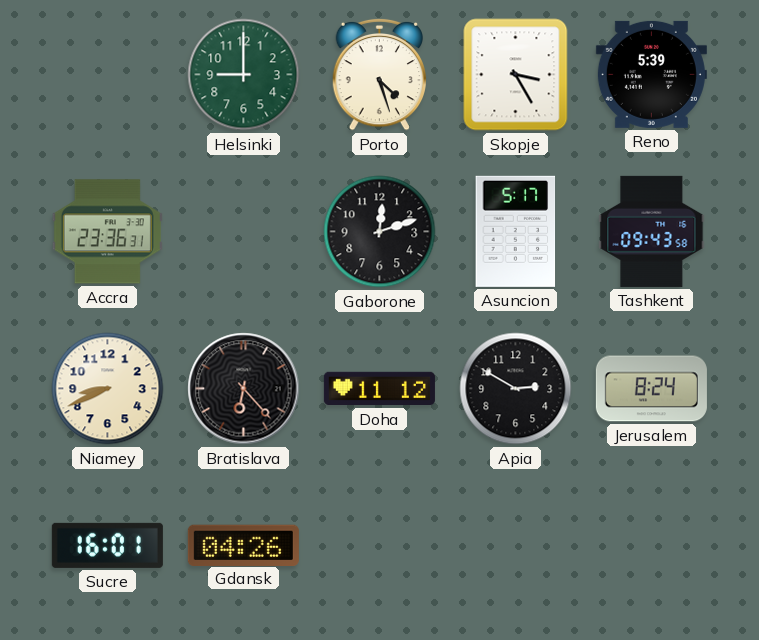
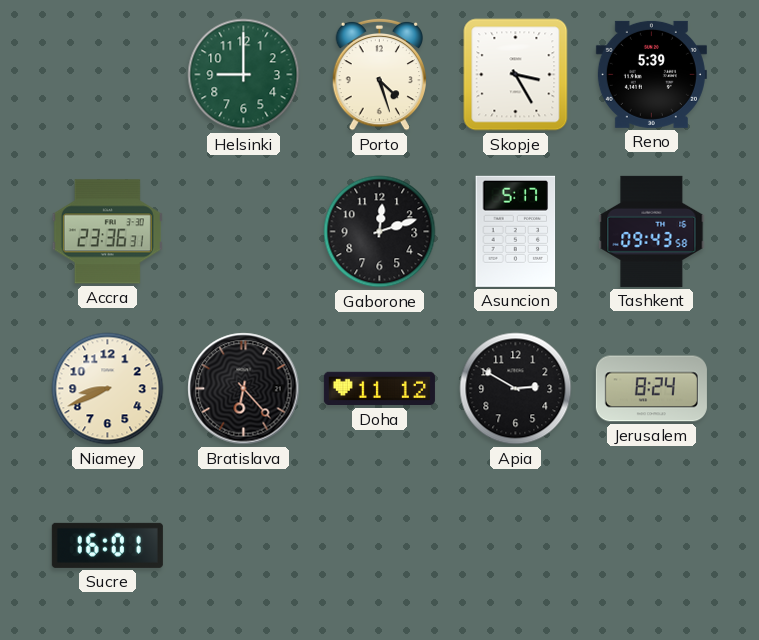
Gdansk: 04:26 -> none
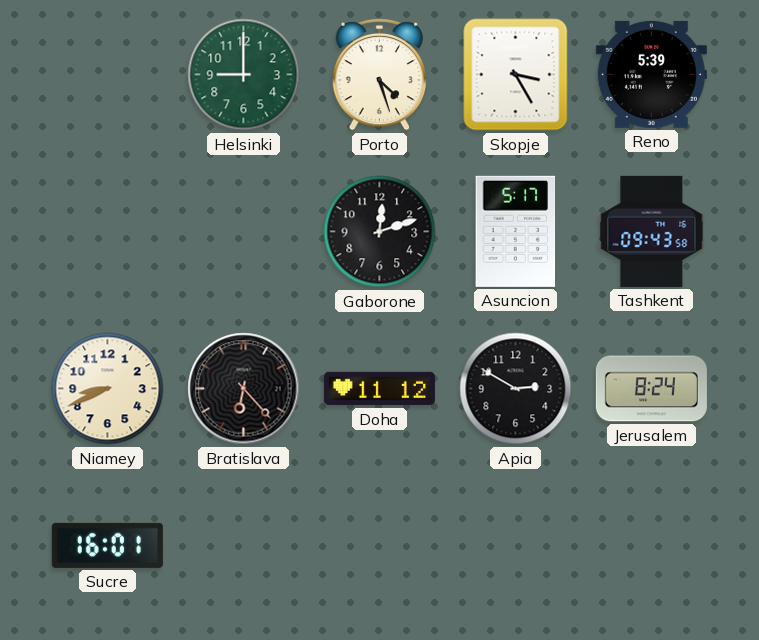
Accra: 23:36 -> none
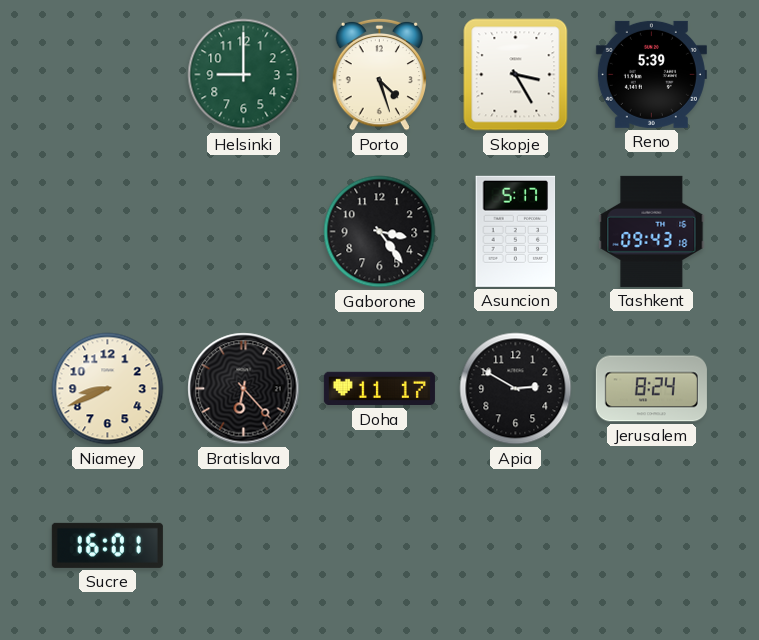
Gaborone: 12:12 -> 3:24
Tashkent: 09:43:58 -> 09:43:18
Doha: 11:12 -> 11:17
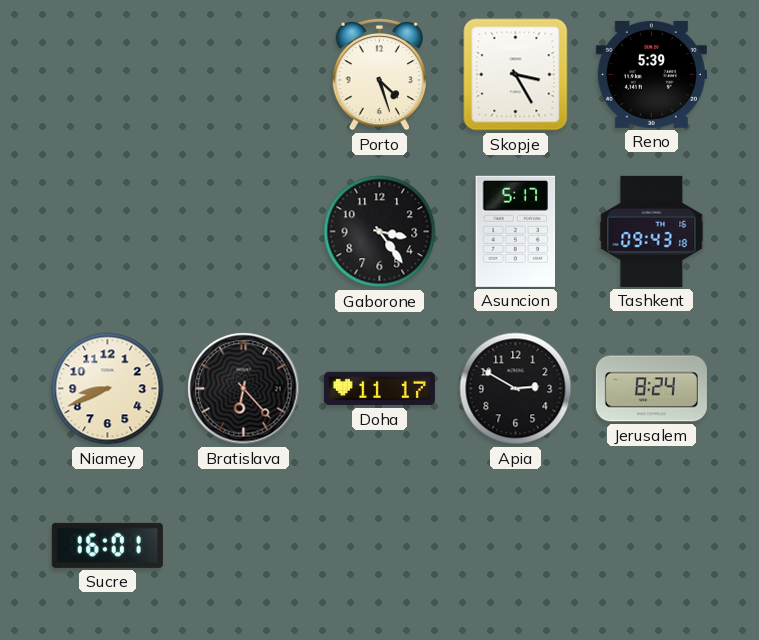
Helsinki: 9:00 -> none
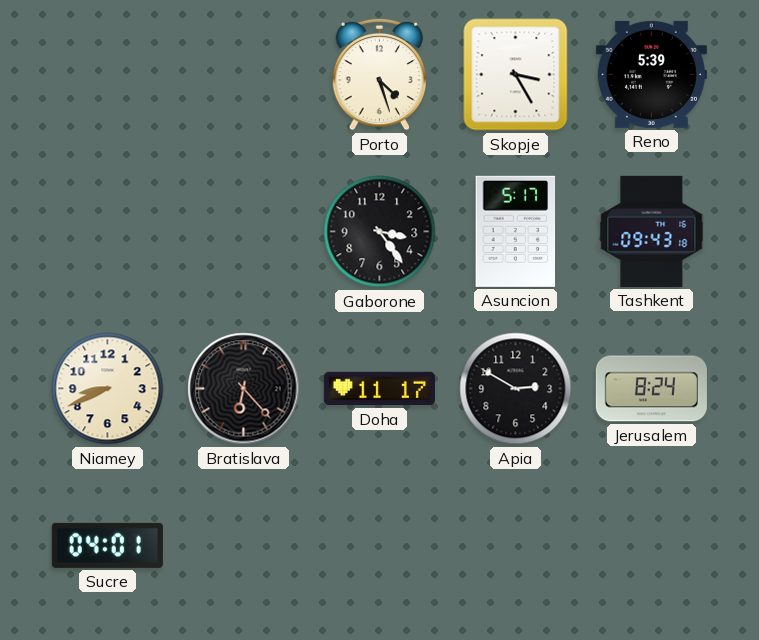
Sucre: 16:01 -> 04:01
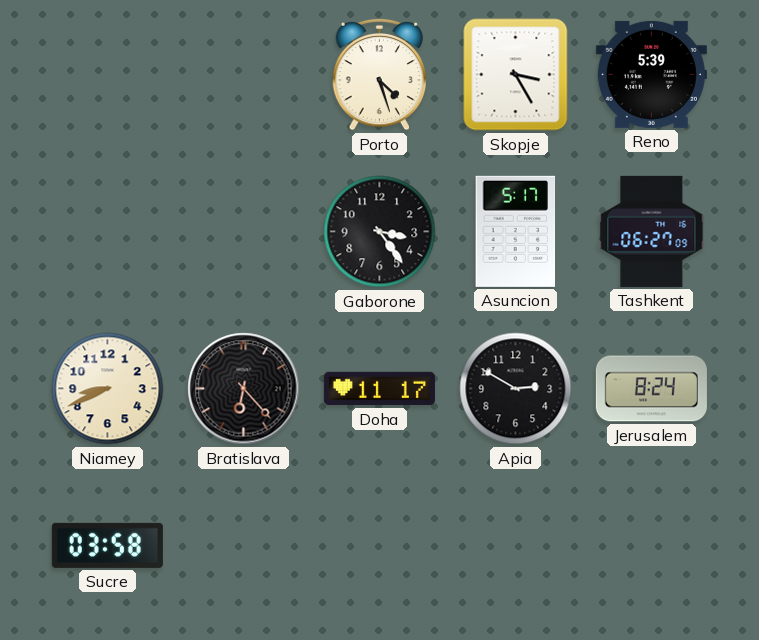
Tashkent: 09:43 -> 06:27
Sucre: 04:01 -> 03:58
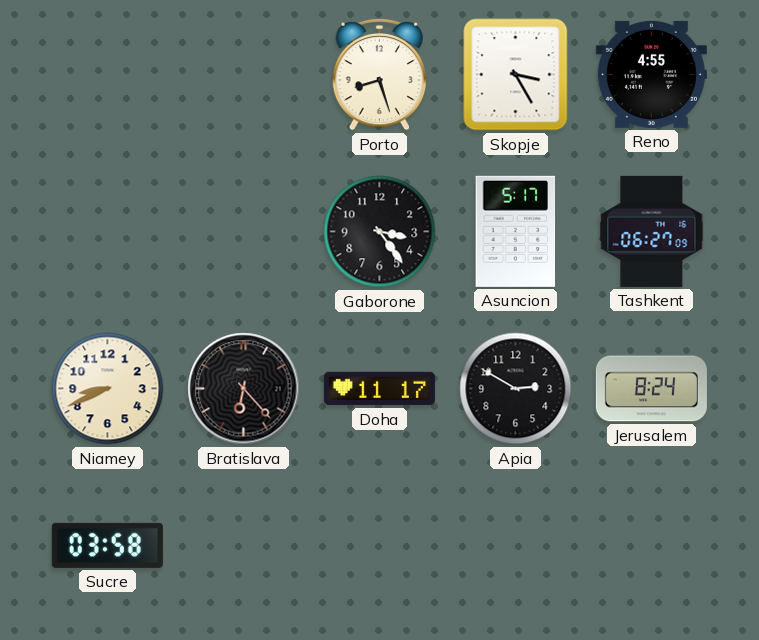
Porto: 4:27 -> 8:27
Reno: 5:39 -> 4:55
